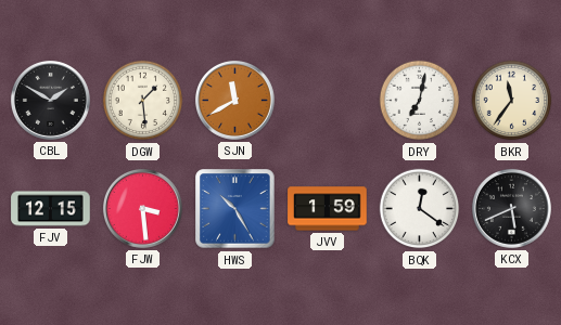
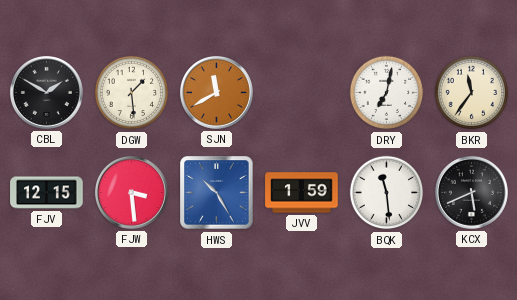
BQK: 12:21 -> 11:29
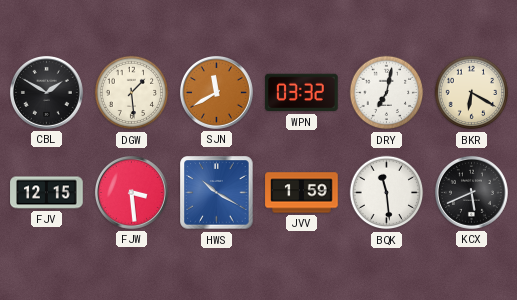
WPN: none -> 03:32
BKR: 11:36 -> 6:20
HWS: 10:25 -> 10:20
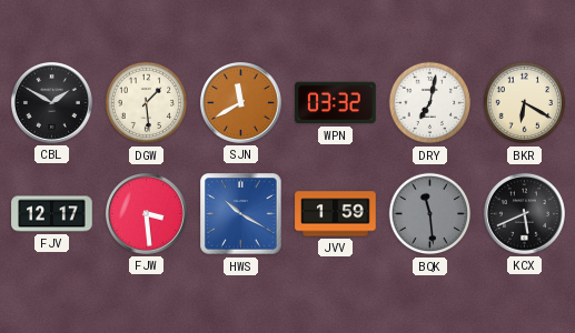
FJV: 12:15 -> 12:17
BQK dial: white -> grey
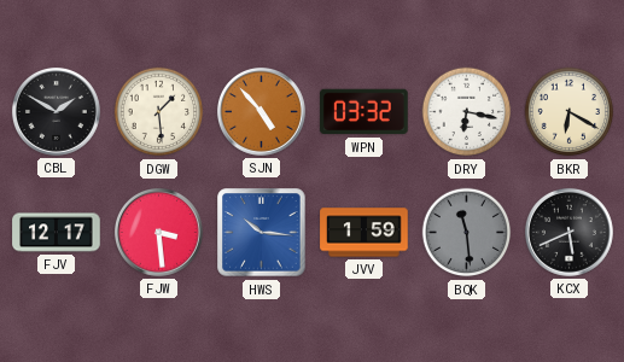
SJN: 11:40 -> 4:53
DRY: 7:02 -> 6:17
HWS: 10:20 -> 10:16
